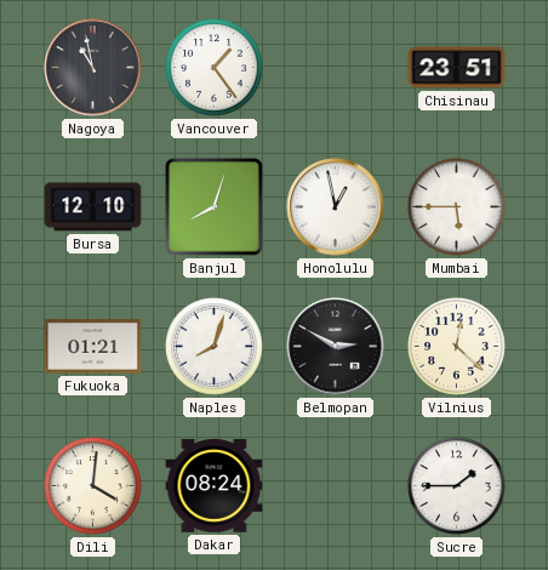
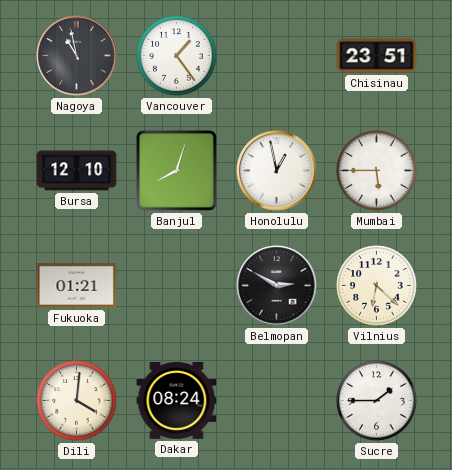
Naples: 8:03 -> none
Vilnius: 12:22 -> 6:22
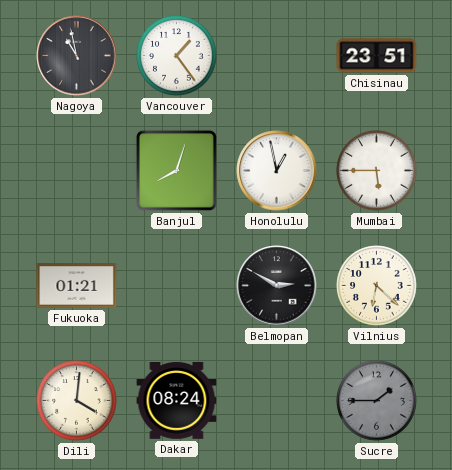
Bursa: 12:10 -> none
Sucre dial: white -> grey
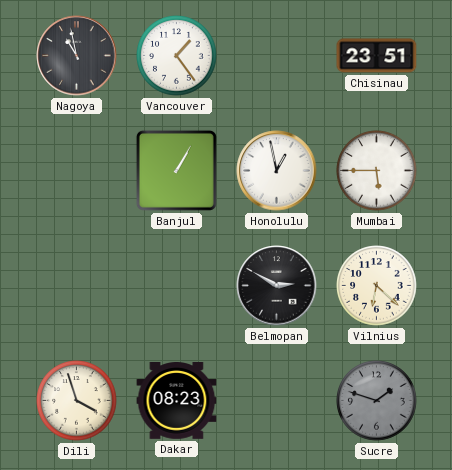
Banjul: 8:03 -> 1:05
Fukuoka: 01:21 -> none
Dili: 4:01 -> 3:57
Dakar: 08:24 -> 08:23
Sucre: 1:45 -> 1:48
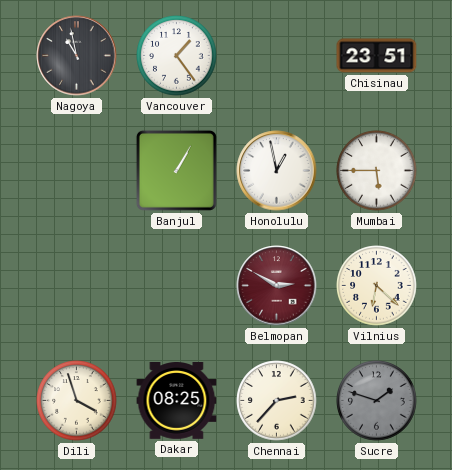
Belmopan dial: black -> burgundy
Dakar: 08:23 -> 08:25
Chennai: none -> 2:37
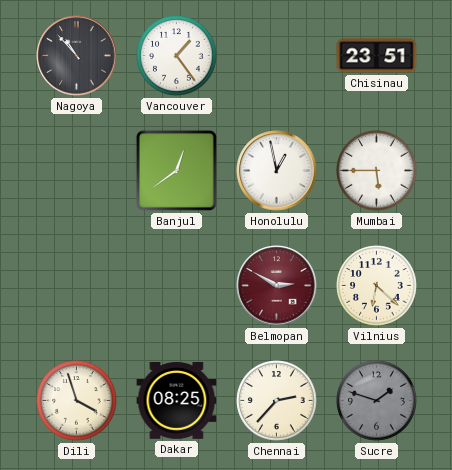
Nagoya: 10:58 -> 10:53
Banjul: 1:05 -> 12:39
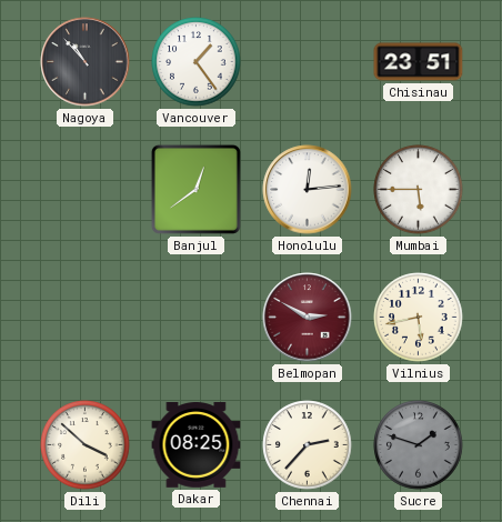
Honolulu: 12:58 -> 12:14
Vilnius: 6:22 -> 5:43
Dili: 3:57 -> 3:52
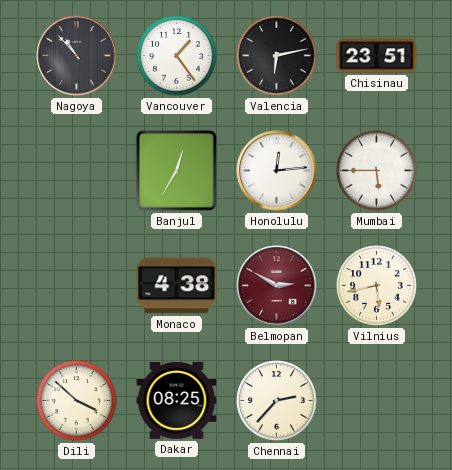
Valencia: none -> 6:13
Banjul: 12:39 -> 12:35
Monaco: none -> 4:38
Sucre: 1:48 -> none
